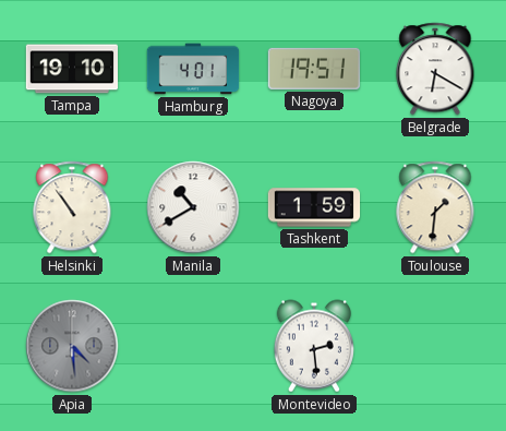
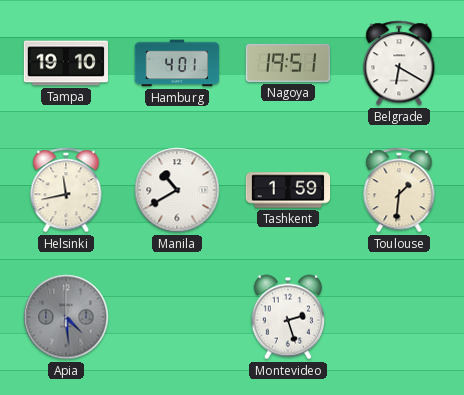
Helsinki: 10:54 -> 11:43
Montevideo: 2:29 -> 2:27
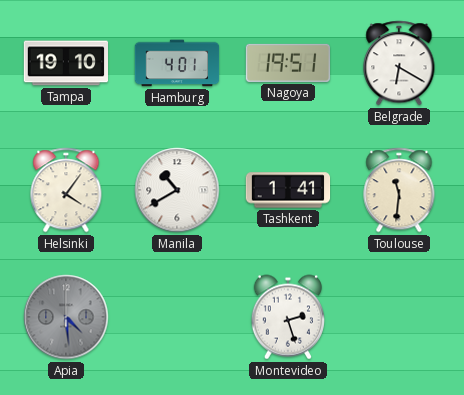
Helsinki: 11:43 -> 4:06
Tashkent: 1:59 -> 1:41
Toulouse: 1:31 -> 11:31
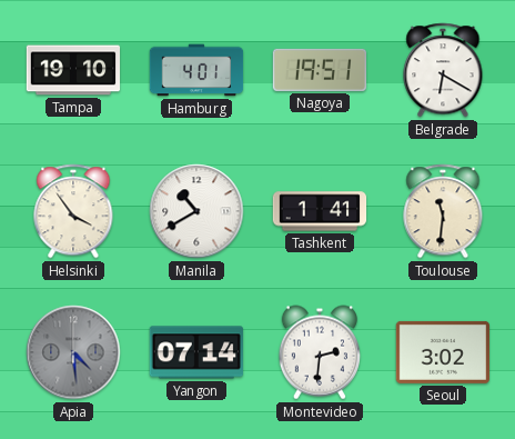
Helsinki: 4:06 -> 3:54
Yangon: none -> 07:14
Montevideo: 2:27 -> 2:31
Seoul: none -> 3:02
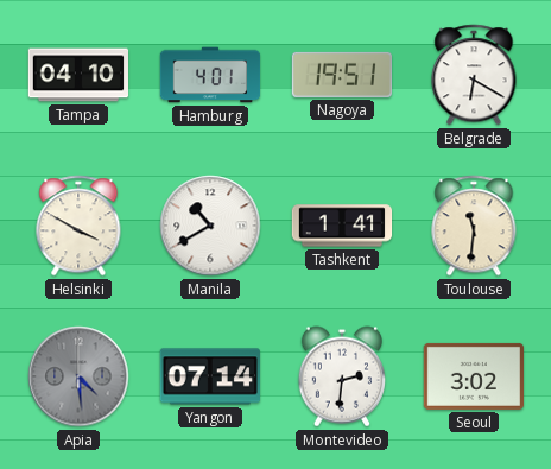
Tampa: 19:10 -> 04:10
Helsinki: 3:54 -> 3:50
